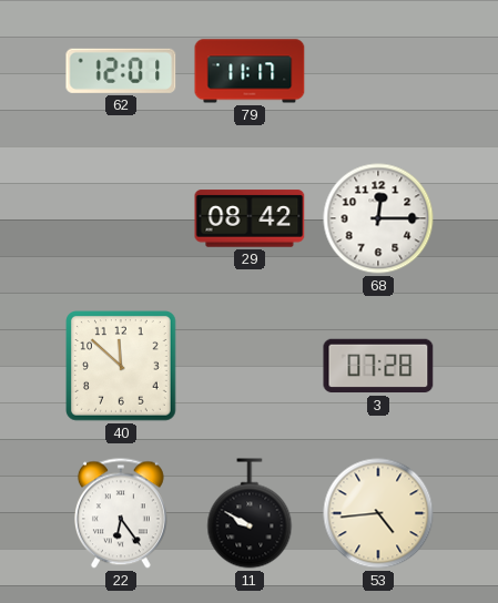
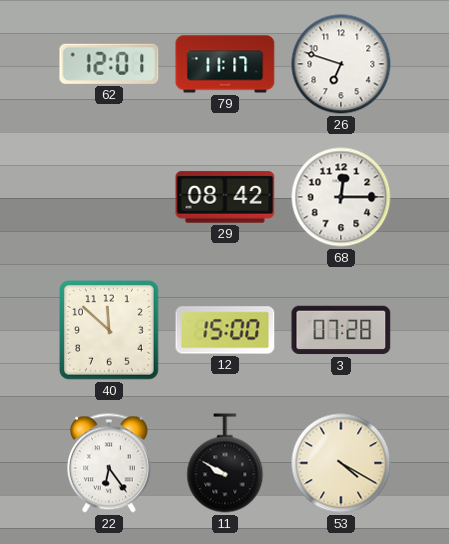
26: none -> 6:48
12: none -> 15:00
53: 4:44 -> 4:20
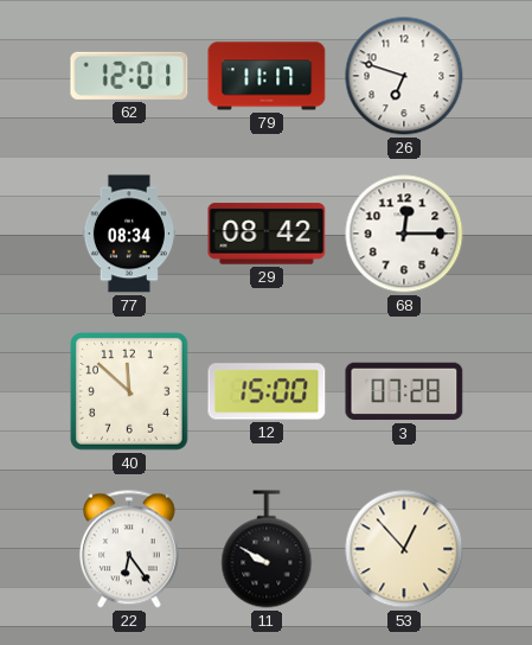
77: none -> 08:34
53: 4:20 -> 12:53
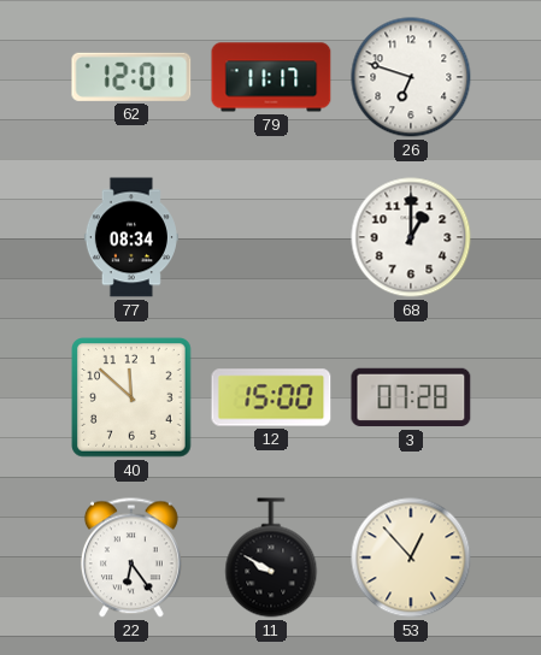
29: 08:42 -> none
68: 12:15 -> 1:00
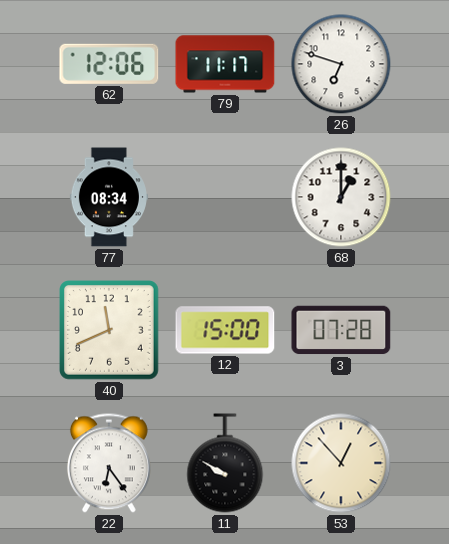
62: 12:01 -> 12:06
40: 11:52 -> 11:41
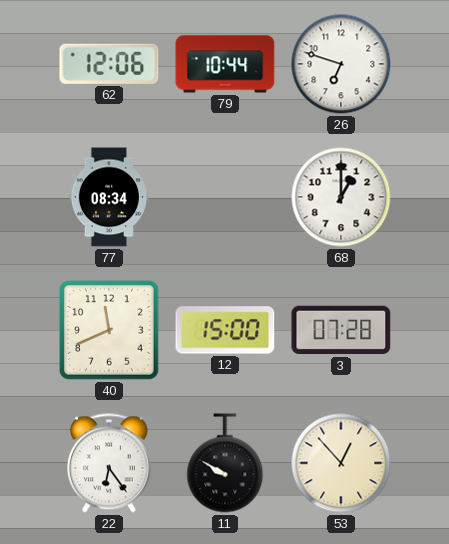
79: 11:17 -> 10:44
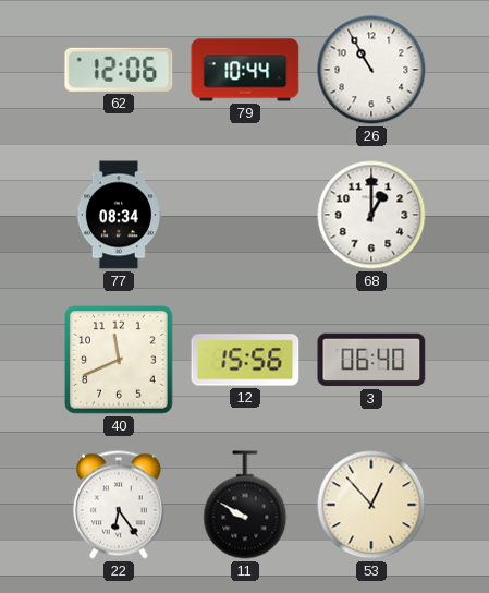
26: 6:48 -> 10:55
12: 15:00 -> 15:56
3: 07:28 -> 06:40
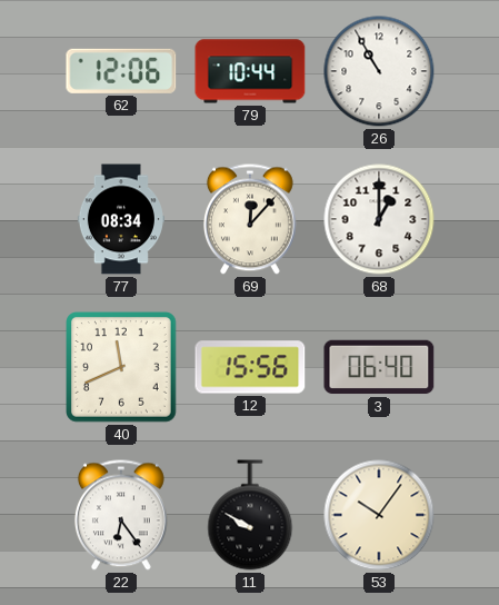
69: none -> 12:07
53: 12:53 -> 10:06
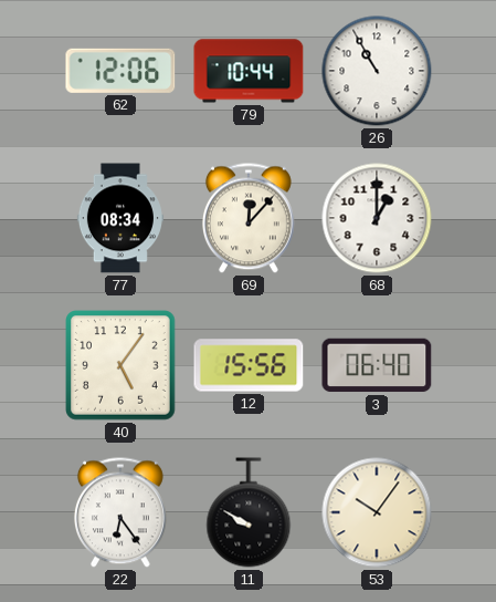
40: 11:41 -> 5:06
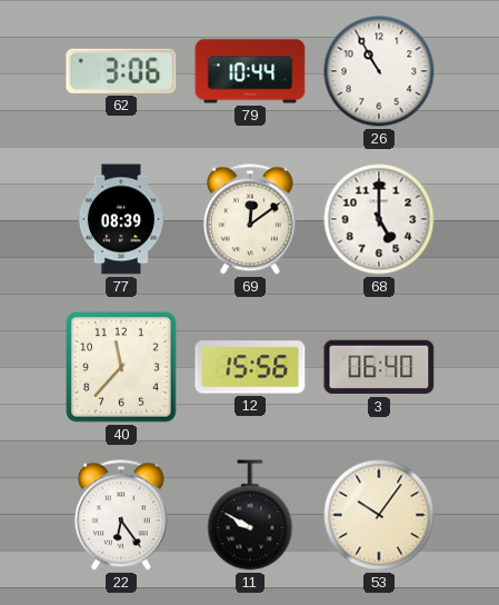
62: 12:06 -> 3:06
77: 08:34 -> 08:39
69: 12:07 -> 12:09
68: 1:00 -> 5:00
40: 5:06 -> 11:37
